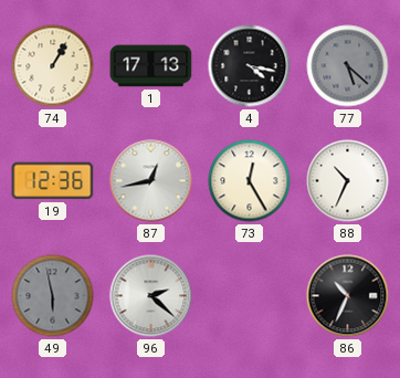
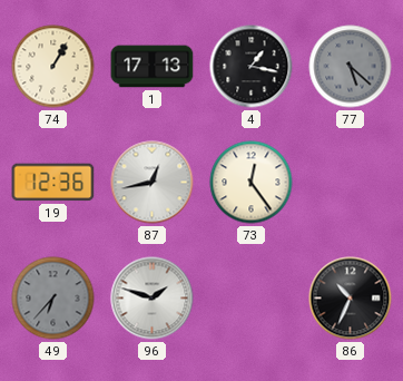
4: 4:17 -> 1:17
73: 12:25 -> 12:24
88: 10:34 -> none
49: 5:58 -> 6:37
96: 2:22 -> 1:48
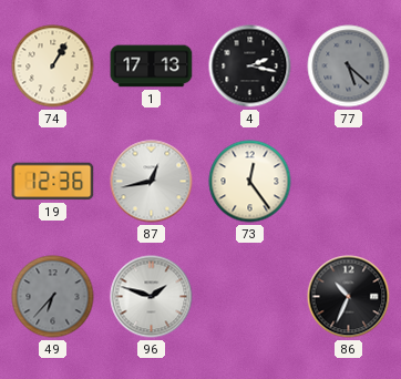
4: 1:17 -> 2:17
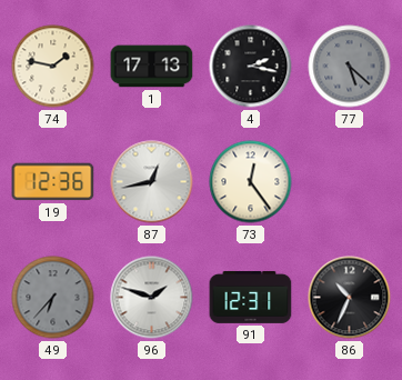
74: 1:05 -> 1:47
91: none -> 12:31
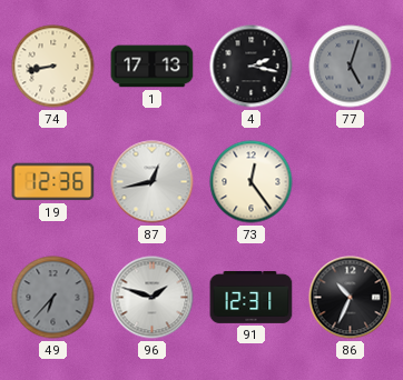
74: 1:47 -> 8:43
77: 5:22 -> 5:03
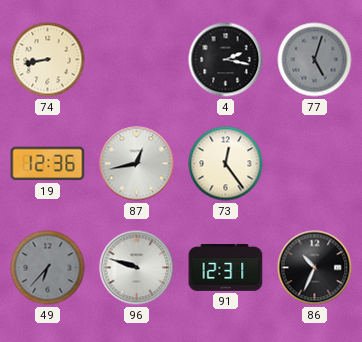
1: 17:13 -> none
96: 1:48 -> 9:48
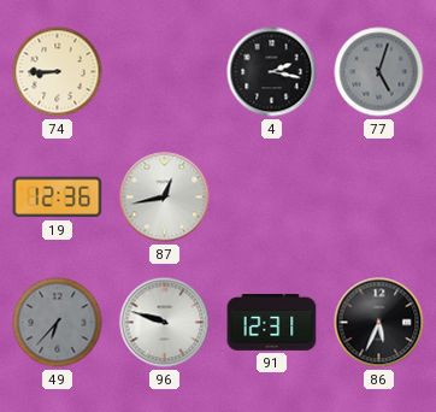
74: 8:43 -> 8:45
73: 12:24 -> none
86: 10:34 -> 5:34
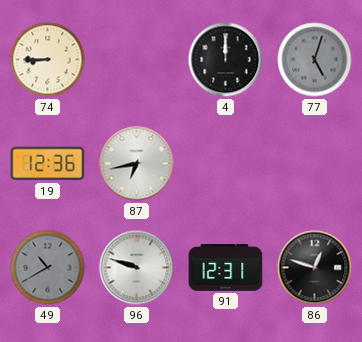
4: 2:17 -> 12:00
87: 12:43 -> 6:43
49: 6:37 -> 10:40
86: 5:34 -> 12:48
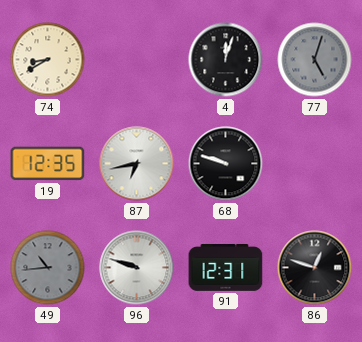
74: 8:45 -> 8:40
4: 12:00 -> 12:03
19: 12:36 -> 12:35
68: none -> 9:48
49: 10:40 -> 10:44
